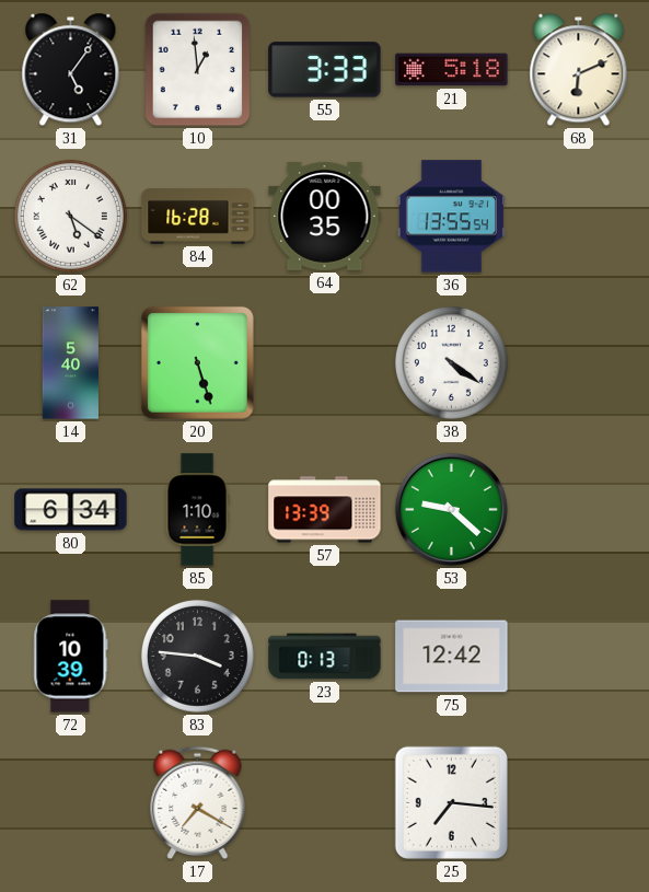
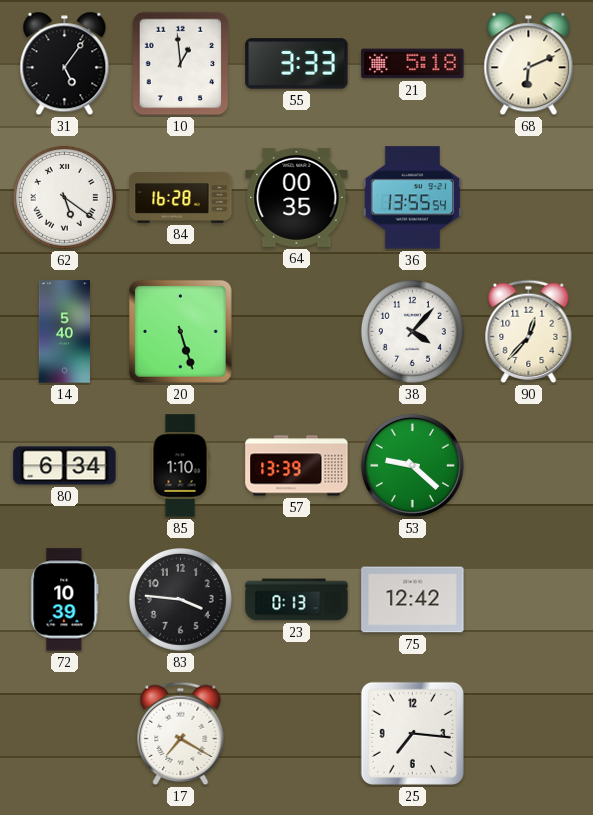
38: 4:21 -> 4:07
90: none -> 12:37
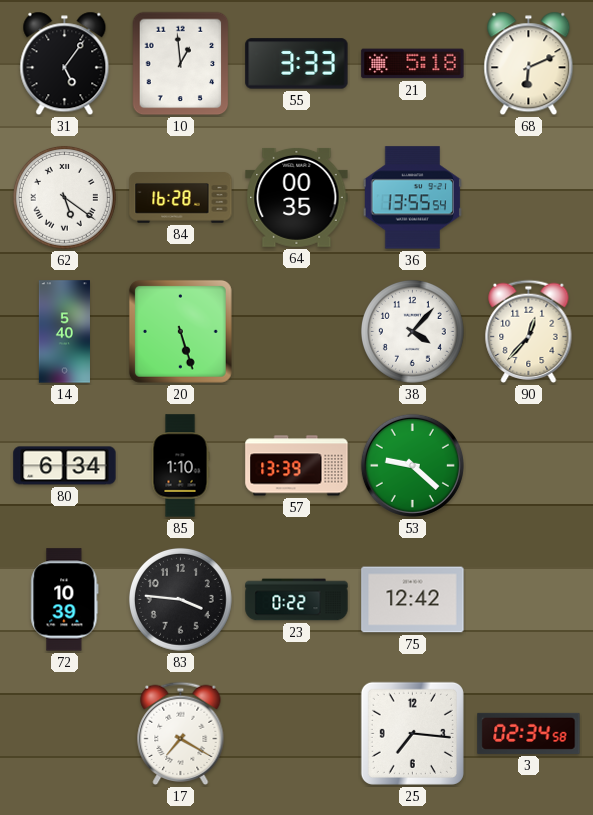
23: 0:13 -> 0:22
3: none -> 02:34
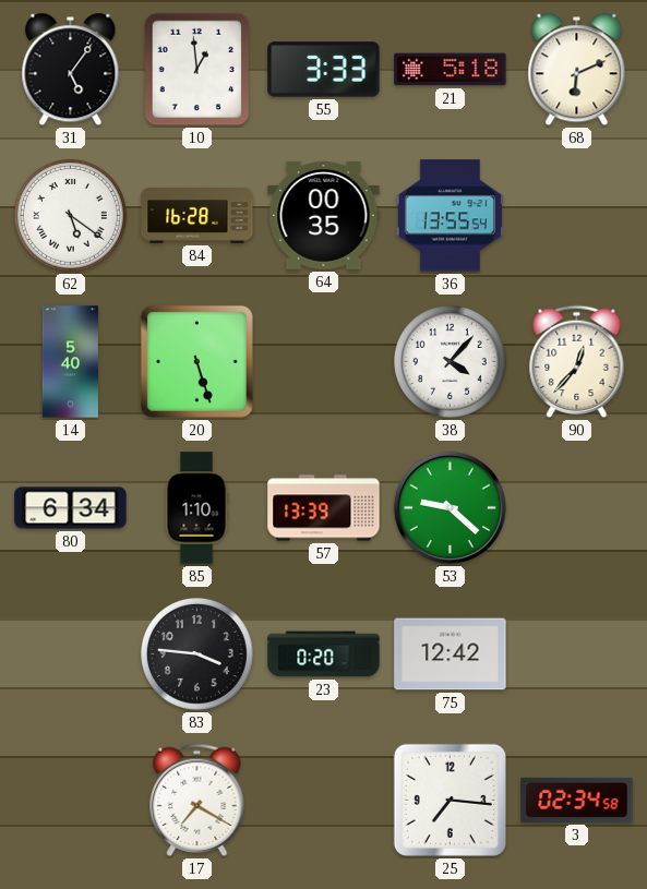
72: 10:39 -> none
23: 0:22 -> 0:20
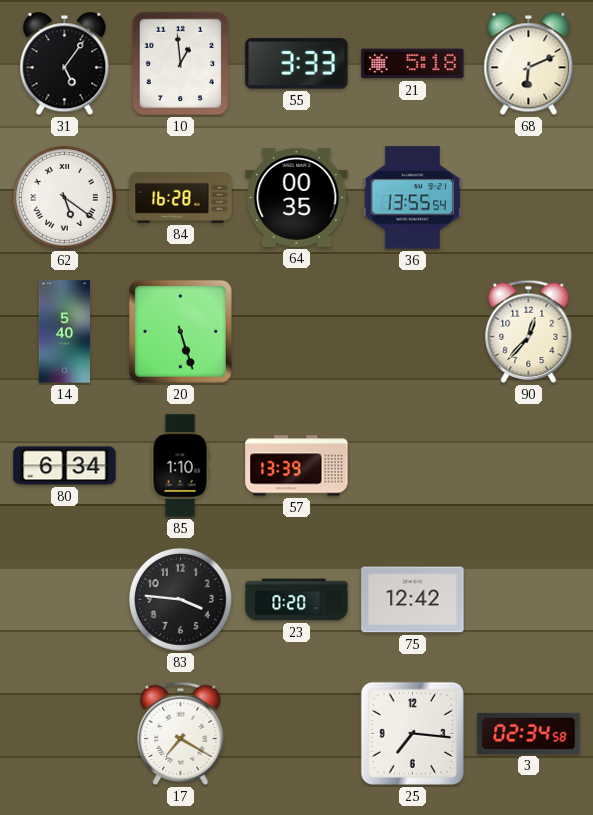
38: 4:07 -> none
53: 9:22 -> none
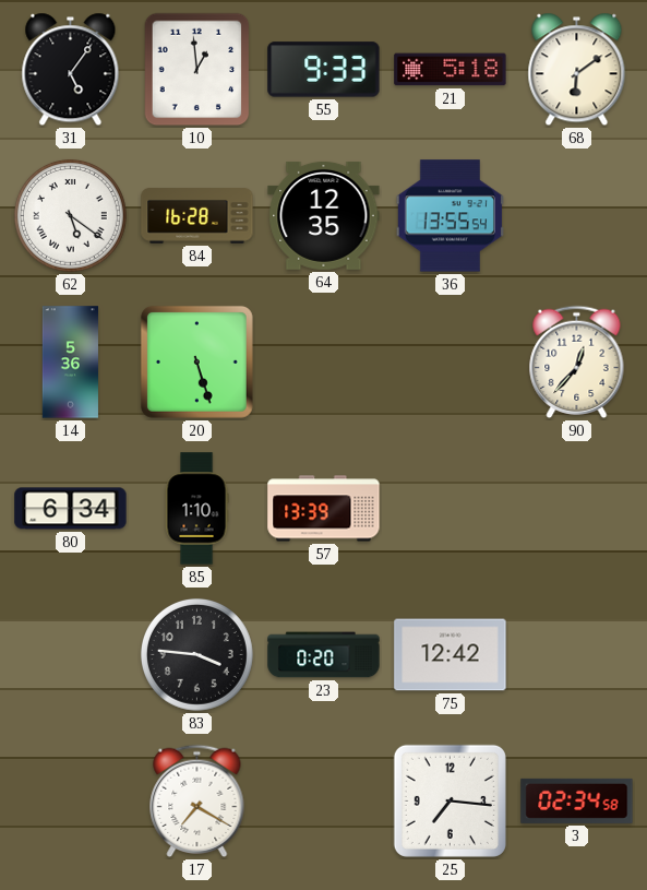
55: 3:33 -> 9:33
68: 6:11 -> 6:09
64: 00:35 -> 12:35
14: 5:40 -> 5:36
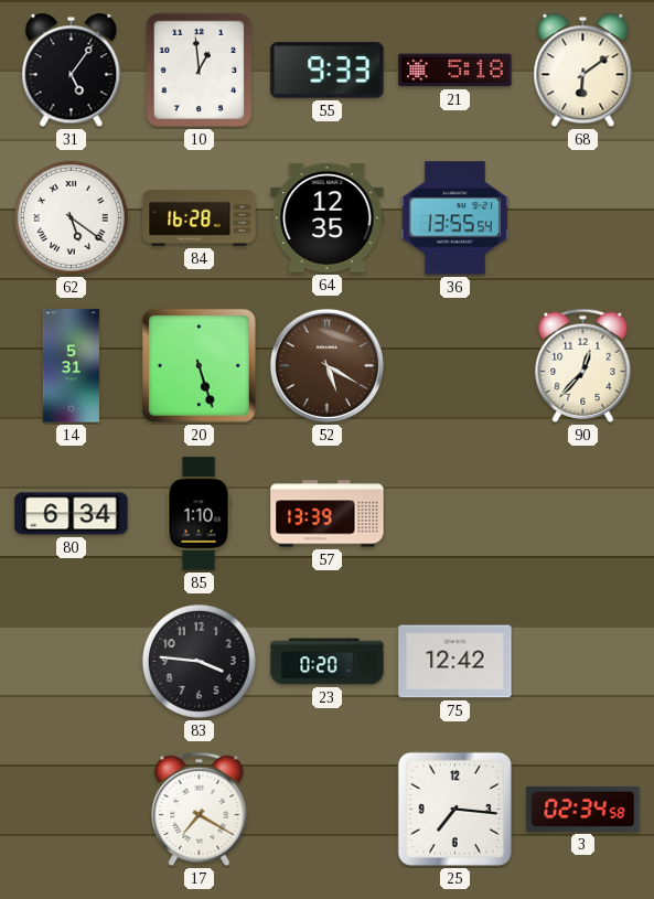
14: 5:36 -> 5:31
52: none -> 5:20
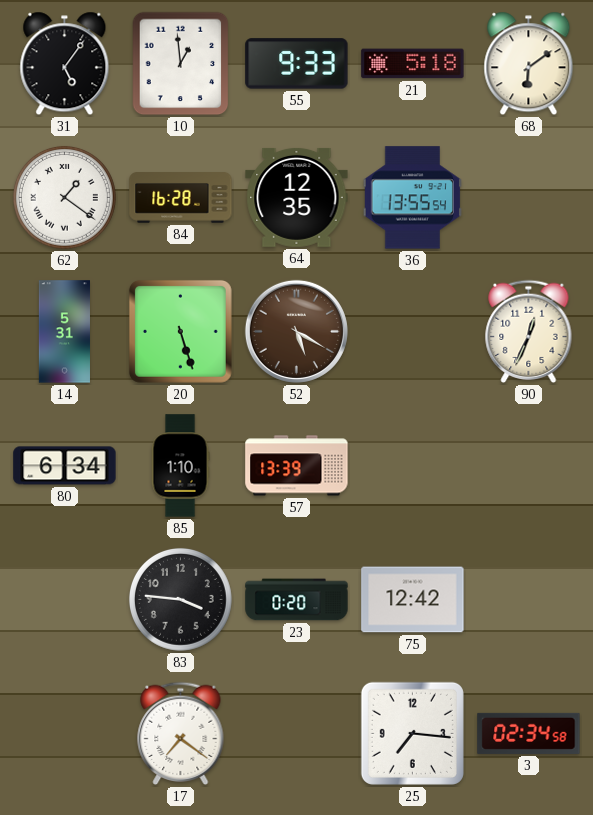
62: 5:21 -> 1:21
90: 12:37 -> 12:34
17: 7:20 -> 7:21
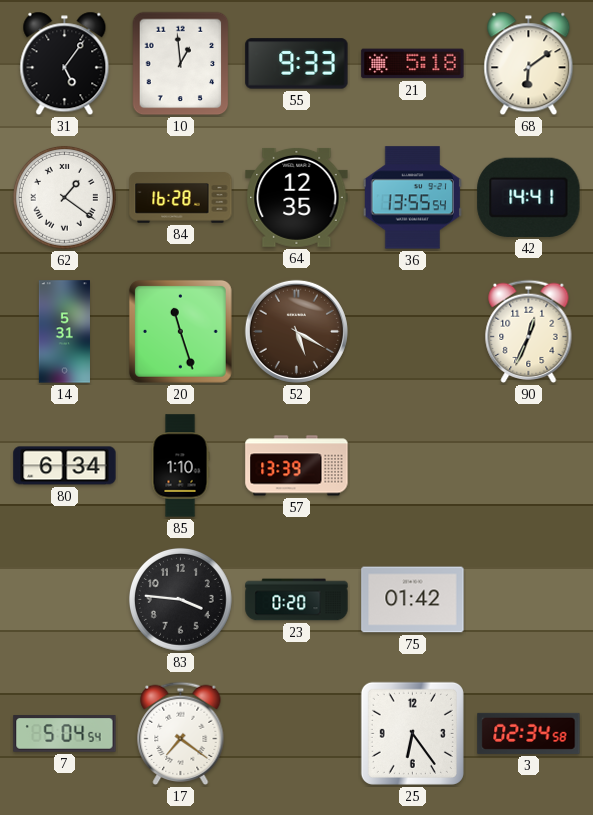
42: none -> 14:41
20: 5:27 -> 11:27
75: 12:42 -> 01:42
7: none -> 5:04
25: 7:16 -> 6:24
